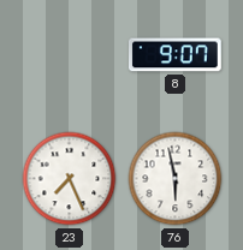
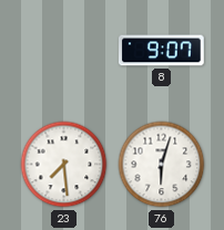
23: 7:26 -> 7:29
76: 5:58 -> 6:03
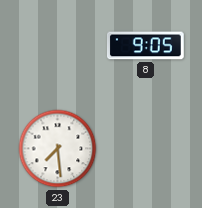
8: 9:07 -> 9:05
76: 6:03 -> none
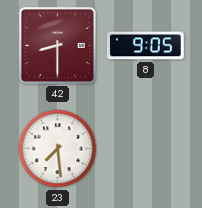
42: none -> 8:30
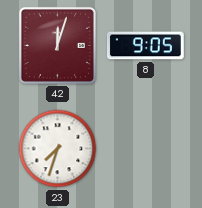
42: 8:30 -> 12:03
23: 7:29 -> 7:33
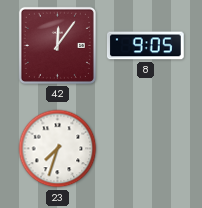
42: 12:03 -> 12:06
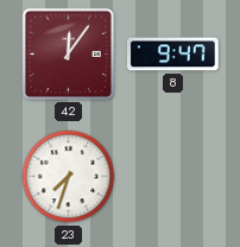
8: 9:05 -> 9:47
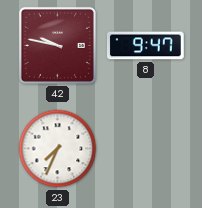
42: 12:06 -> 9:47
23: 7:33 -> 7:34
